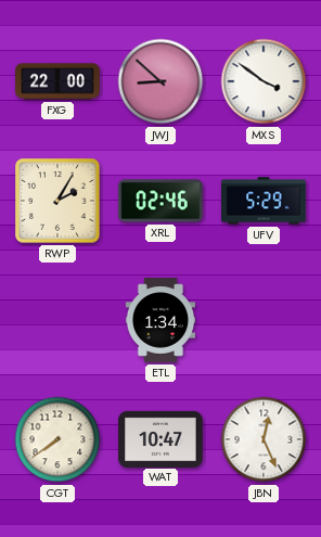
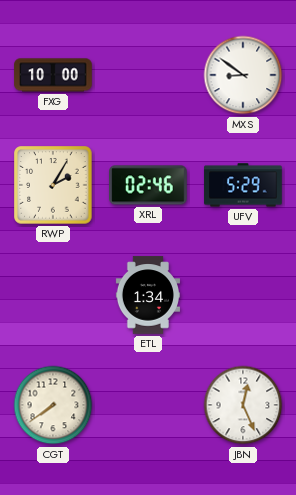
FXG: 22:00 -> 10:00
JWJ: 8:52 -> none
MXS: 3:51 -> 8:51
WAT: 10:47 -> none
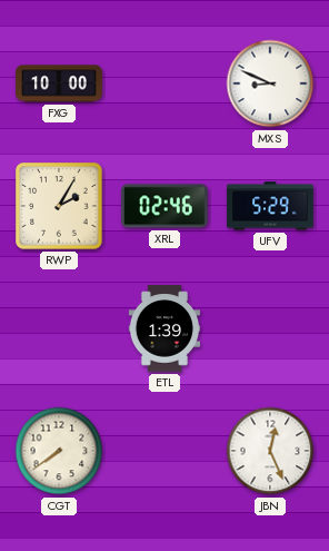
MXS: 8:51 -> 8:49
ETL: 1:34 -> 1:39
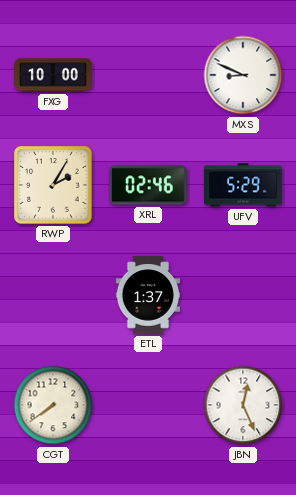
ETL: 1:39 -> 1:37
